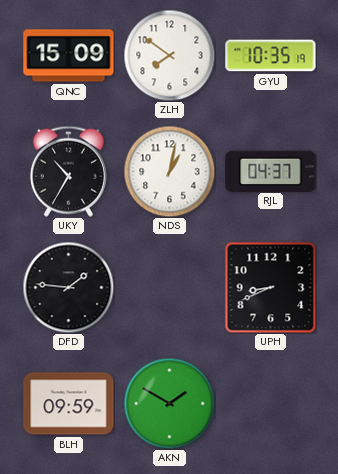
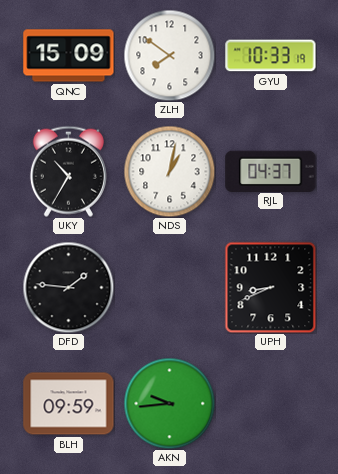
GYU: 10:35 -> 10:33
AKN: 1:50 -> 9:44
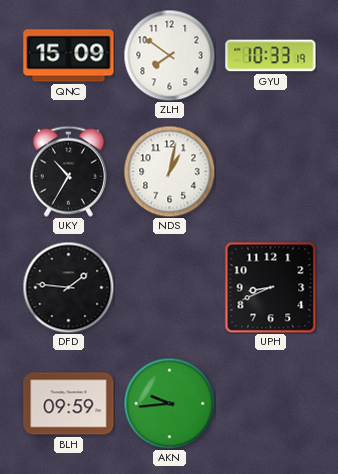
RJL: 04:37 -> none
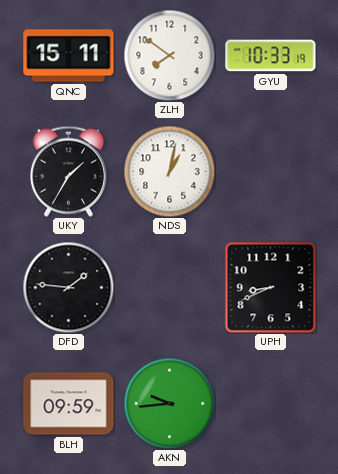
QNC: 15:09 -> 15:11
UKY: 10:35 -> 1:35
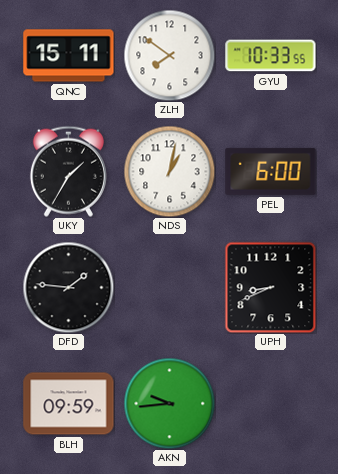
GYU: 10:33:19 -> 10:33:55
PEL: none -> 6:00
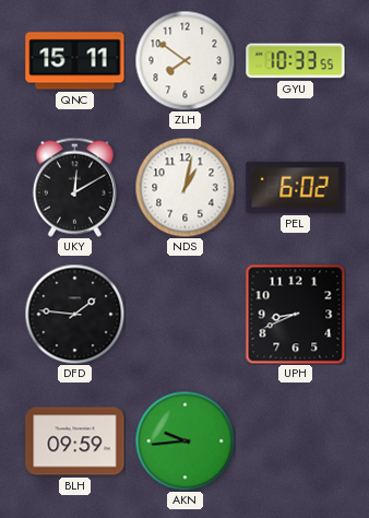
UKY: 1:35 -> 12:10
PEL: 6:00 -> 6:02
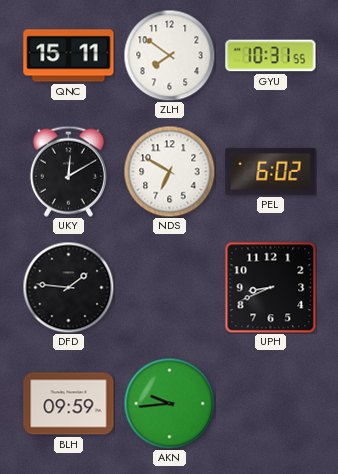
GYU: 10:33 -> 10:31
NDS: 1:02 -> 6:50
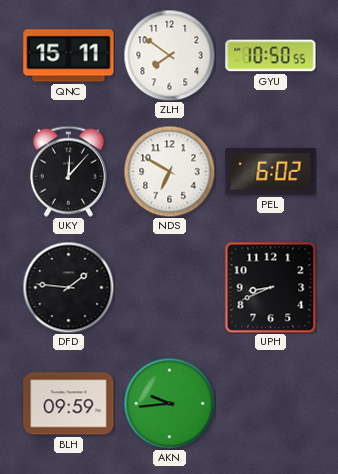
GYU: 10:31 -> 10:50
UKY: 12:10 -> 12:07
